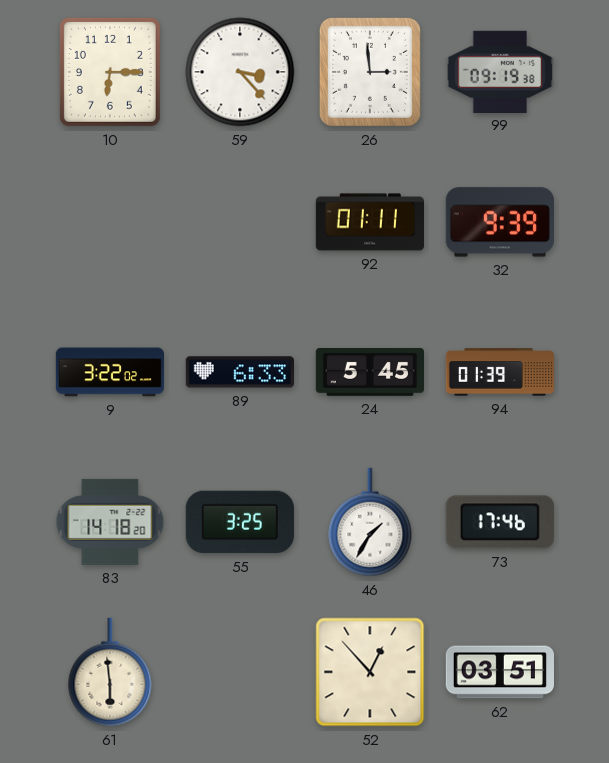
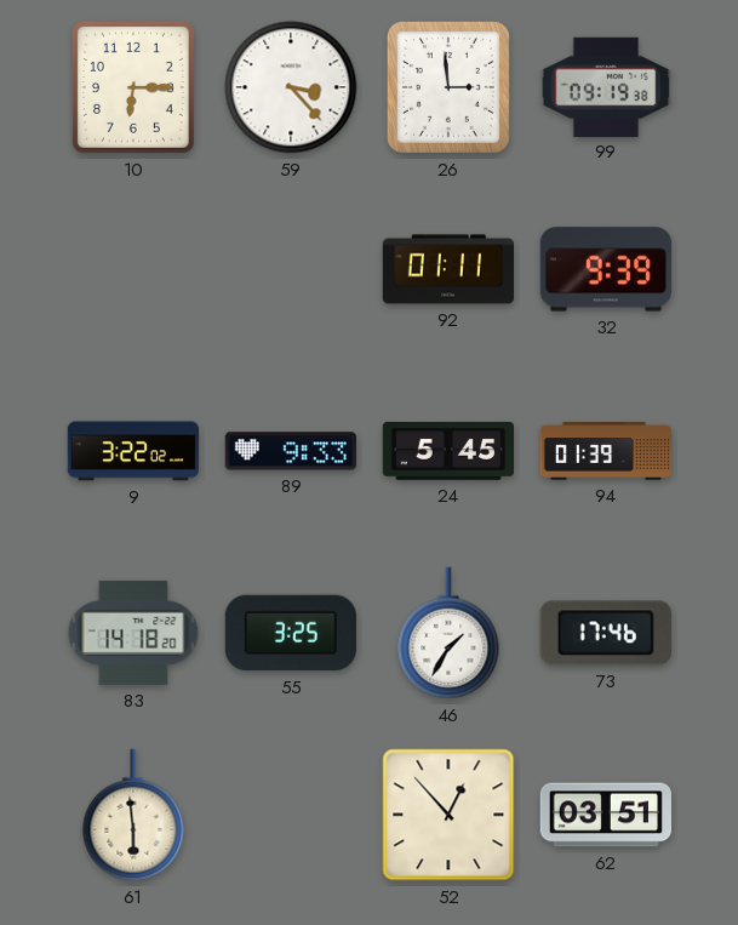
89: 6:33 -> 9:33
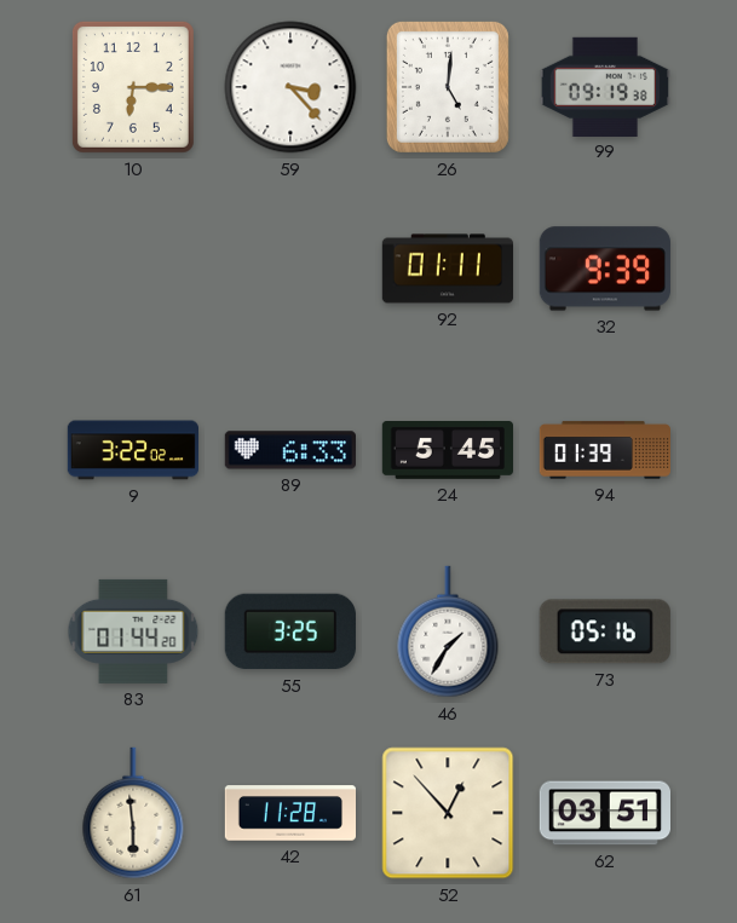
26: 2:59 -> 5:01
89: 9:33 -> 6:33
83: 14:18 -> 01:44
73: 17:46 -> 05:16
42: none -> 11:28
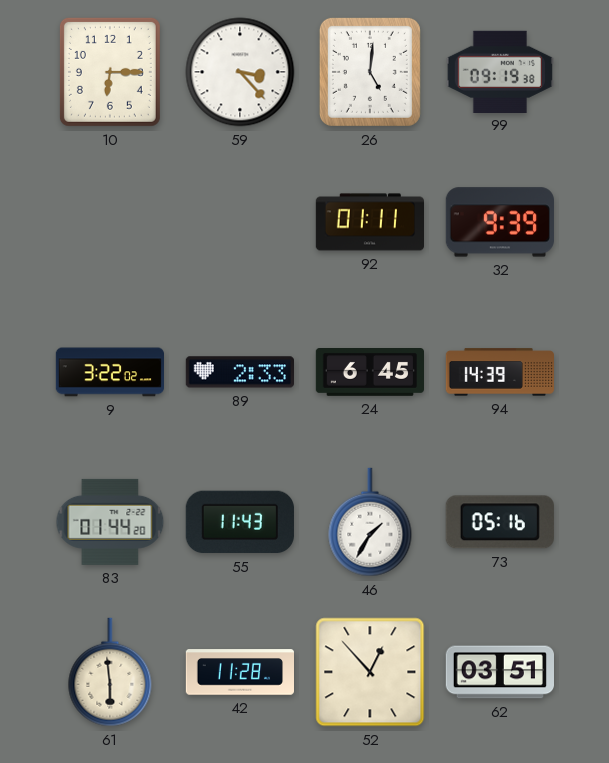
89: 6:33 -> 2:33
24: 5:45 -> 6:45
94: 01:39 -> 14:39
55: 3:25 -> 11:43
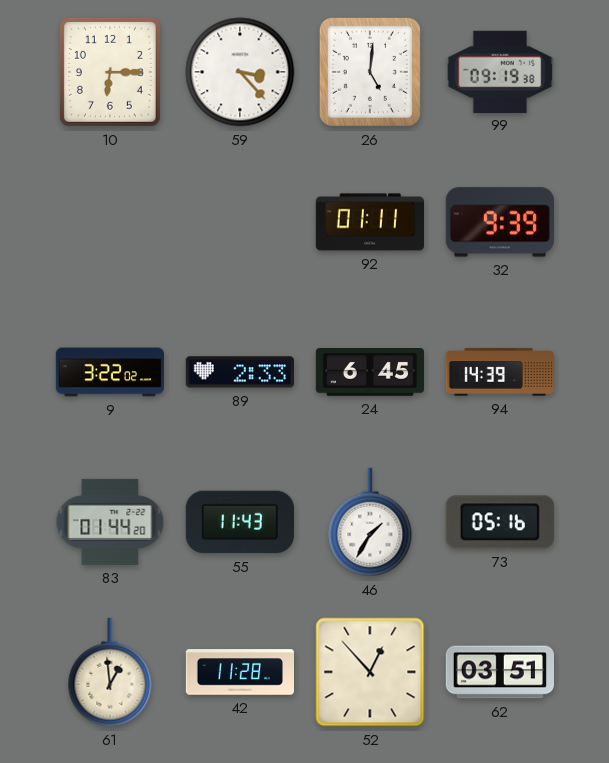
61: 5:59 -> 12:59
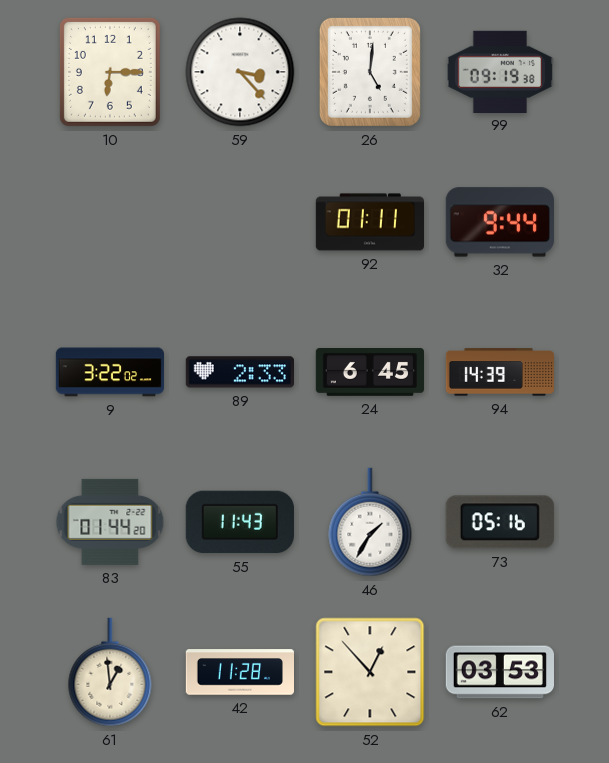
32: 9:39 -> 9:44
62: 03:51 -> 03:53
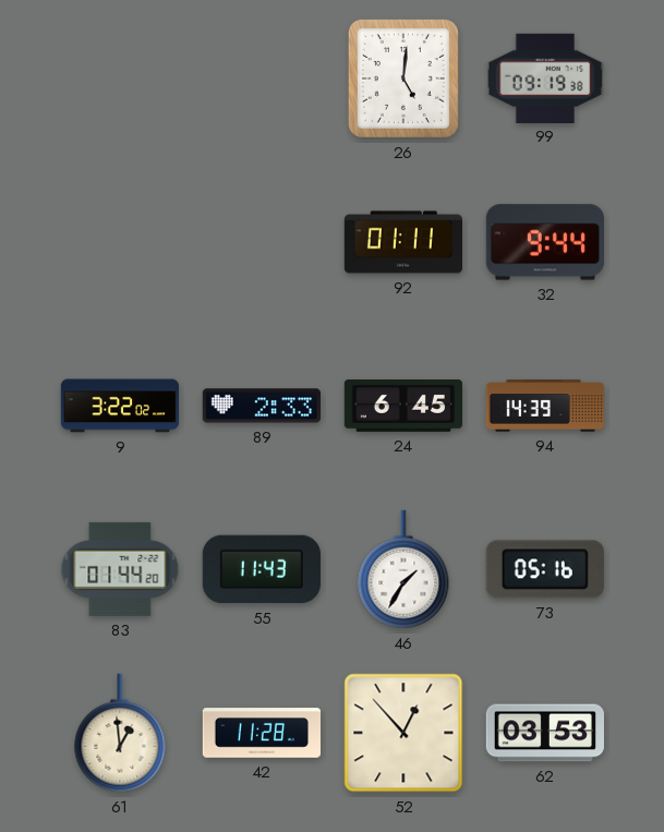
10: 6:15 -> none
59: 3:23 -> none
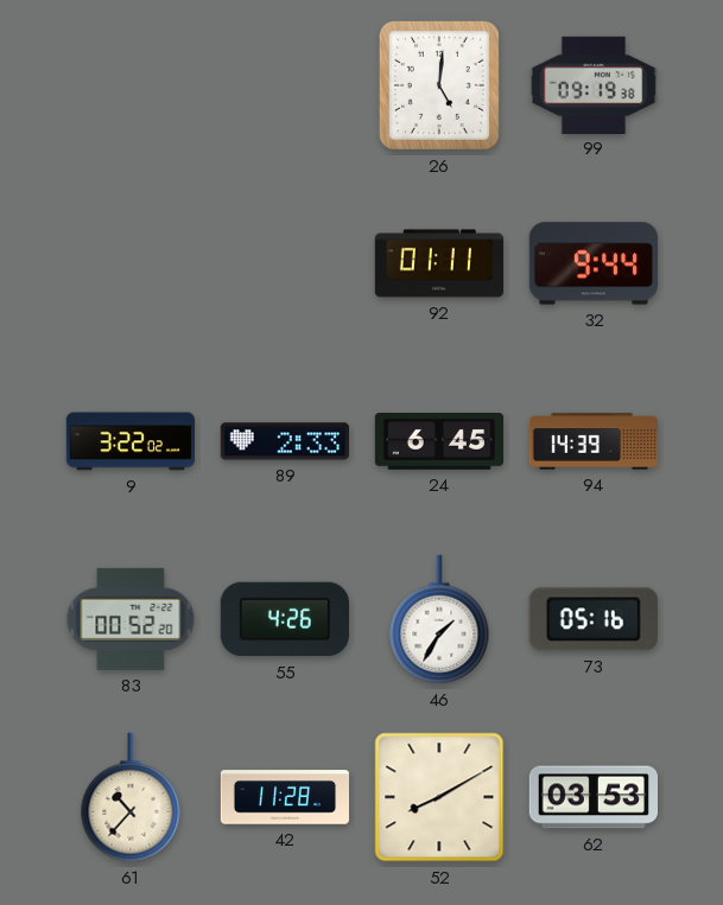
83: 01:44 -> 00:52
55: 11:43 -> 4:26
61: 12:59 -> 10:37
52: 12:53 -> 8:10
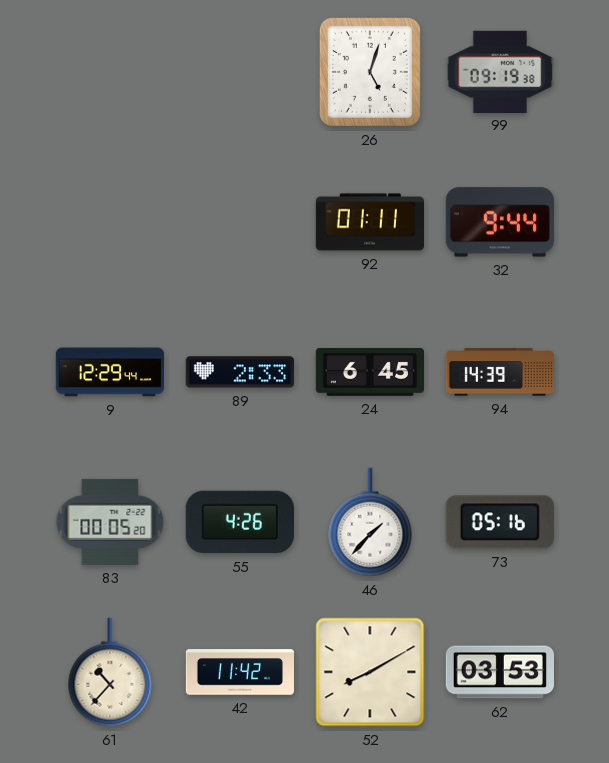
26: 5:01 -> 5:03
9: 3:22 -> 12:29
83: 00:52 -> 00:05
46: 1:35 -> 1:37
42: 11:28 -> 11:42
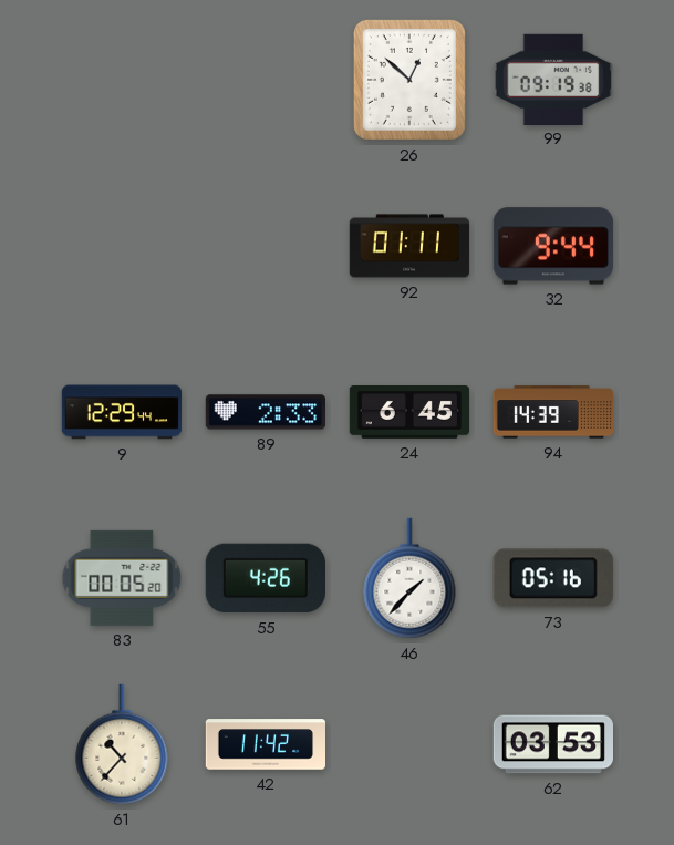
26: 5:03 -> 12:52
52: 8:10 -> none
